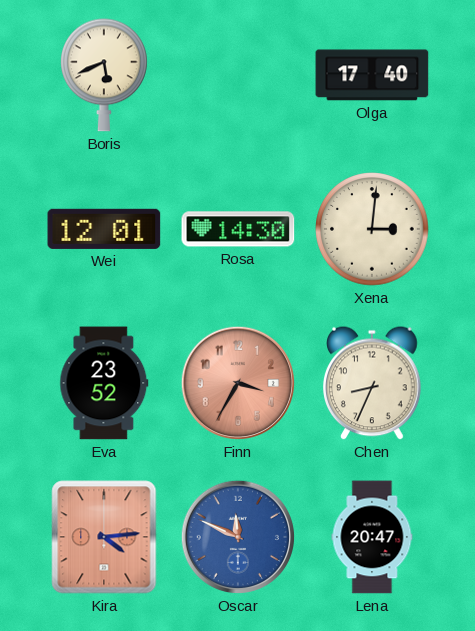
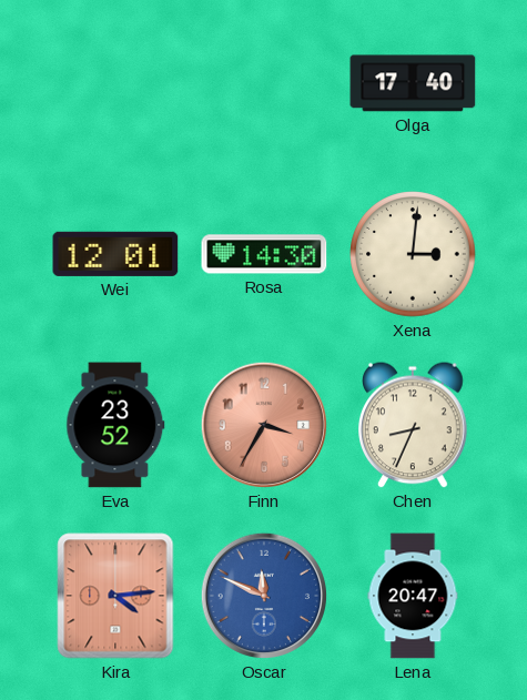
Boris: 5:41 -> none
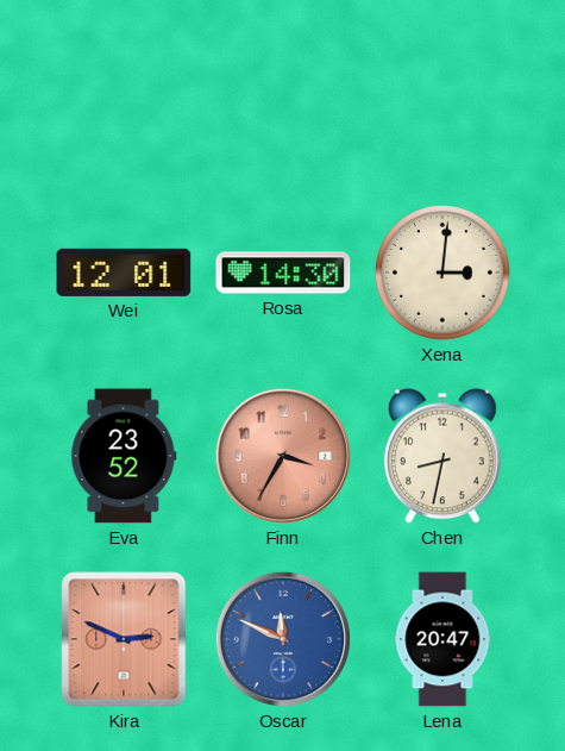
Olga: 17:40 -> none
Chen: 8:34 -> 8:32
Kira: 4:14 -> 2:49
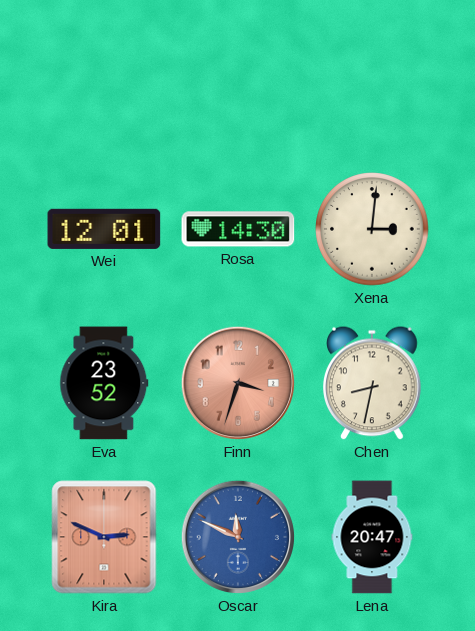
Finn: 3:35 -> 3:33
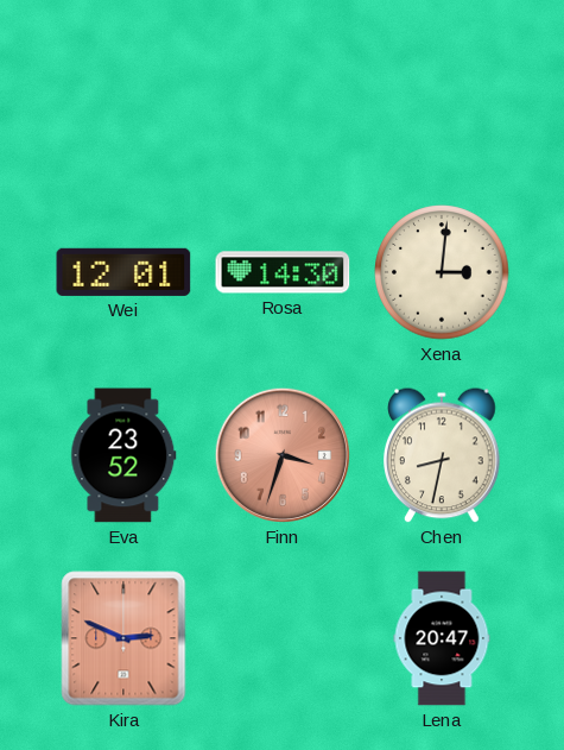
Oscar: 11:49 -> none
